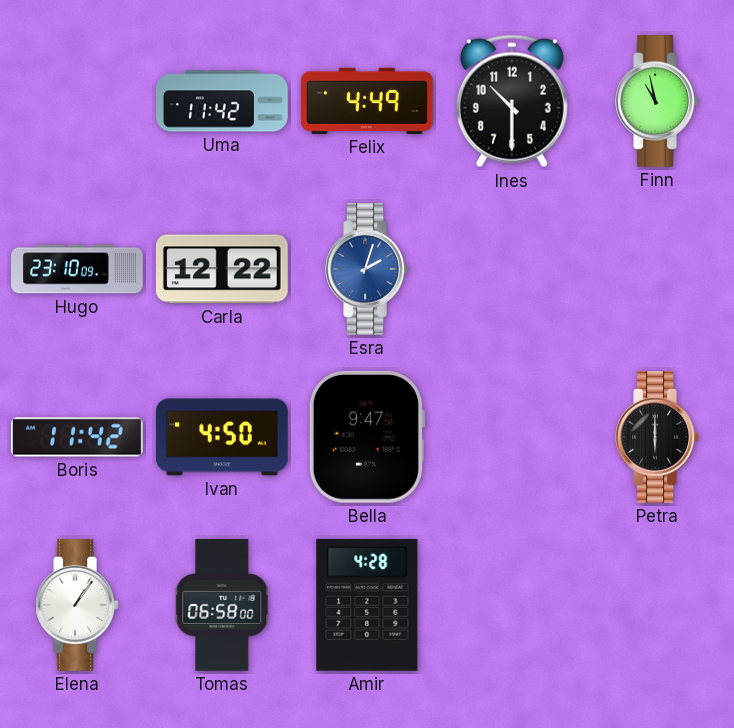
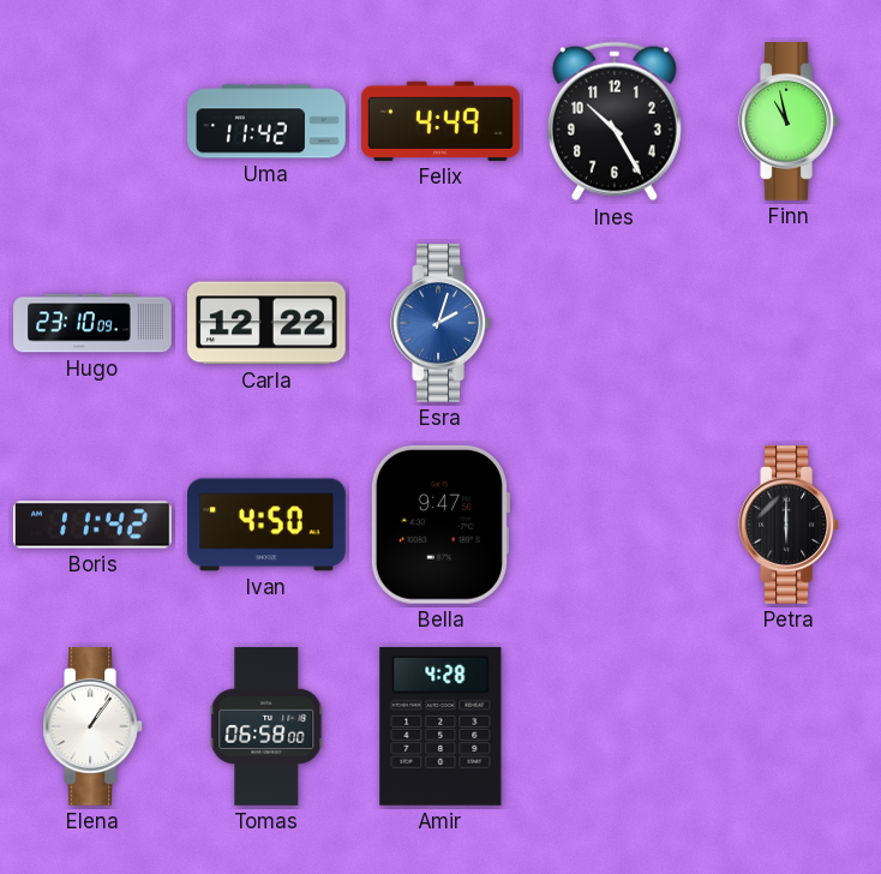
Ines: 10:30 -> 10:25
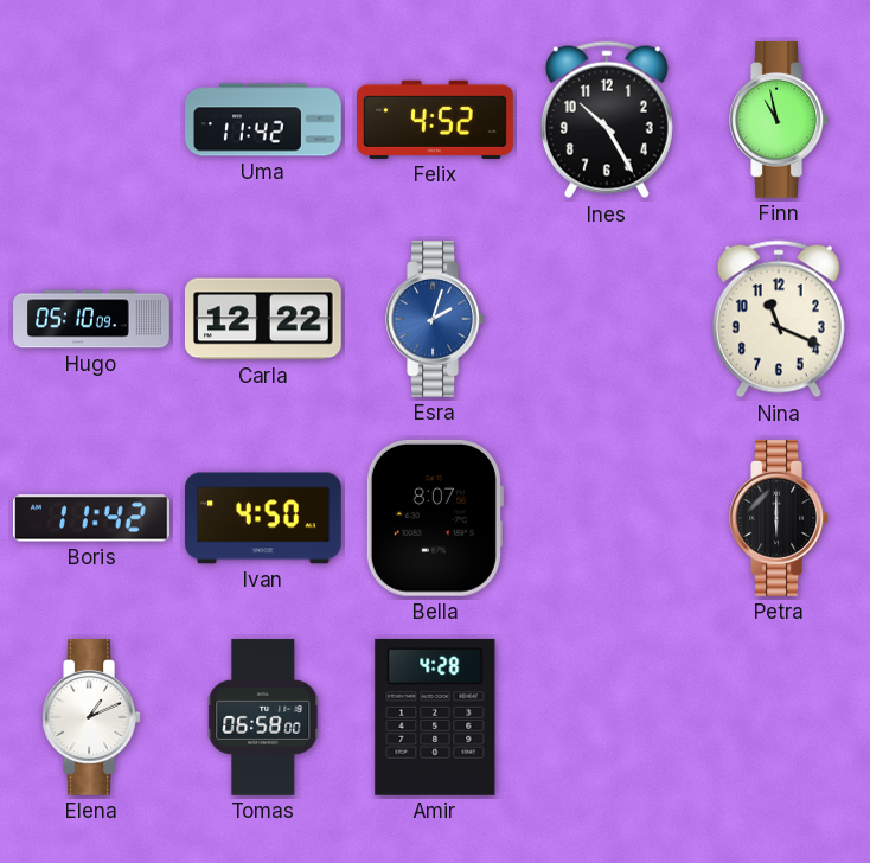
Felix: 4:49 -> 4:52
Hugo: 23:10 -> 05:10
Nina: none -> 11:19
Bella: 9:47 -> 8:07
Elena: 1:06 -> 1:11
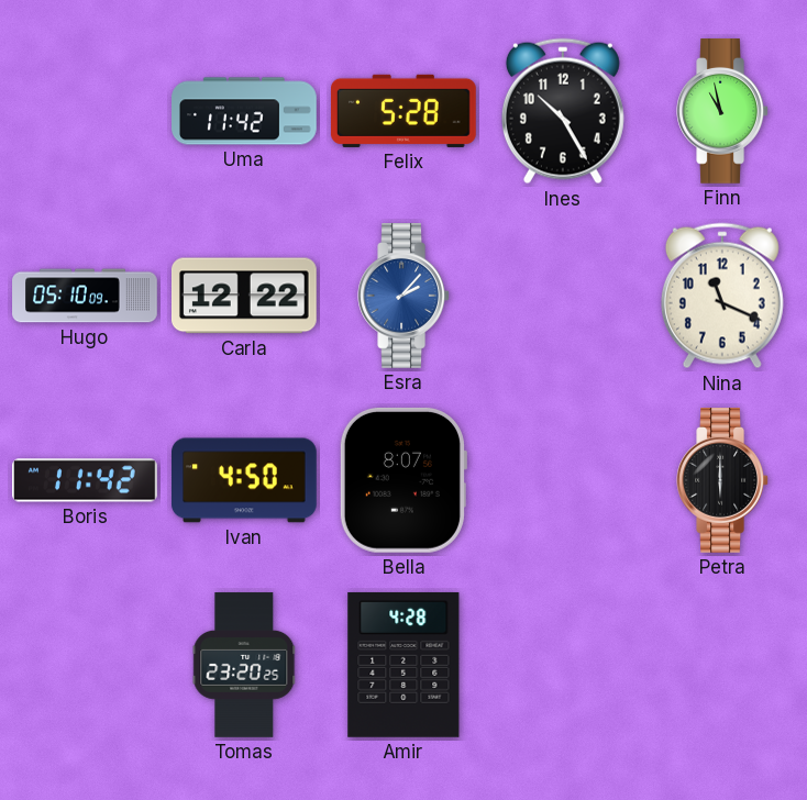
Felix: 4:52 -> 5:28
Esra: 2:03 -> 2:07
Elena: 1:11 -> none
Tomas: 06:58 -> 23:20
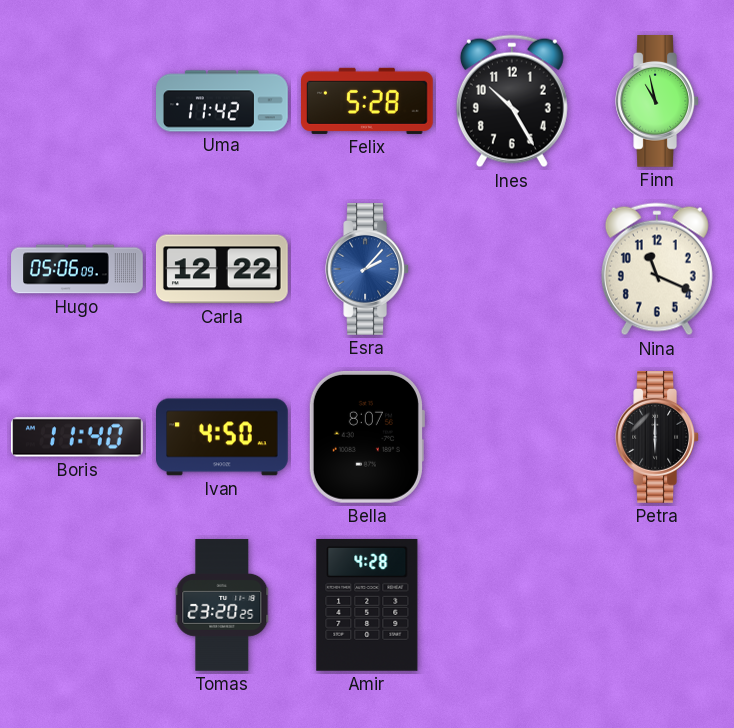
Hugo: 05:10 -> 05:06
Boris: 11:42 -> 11:40
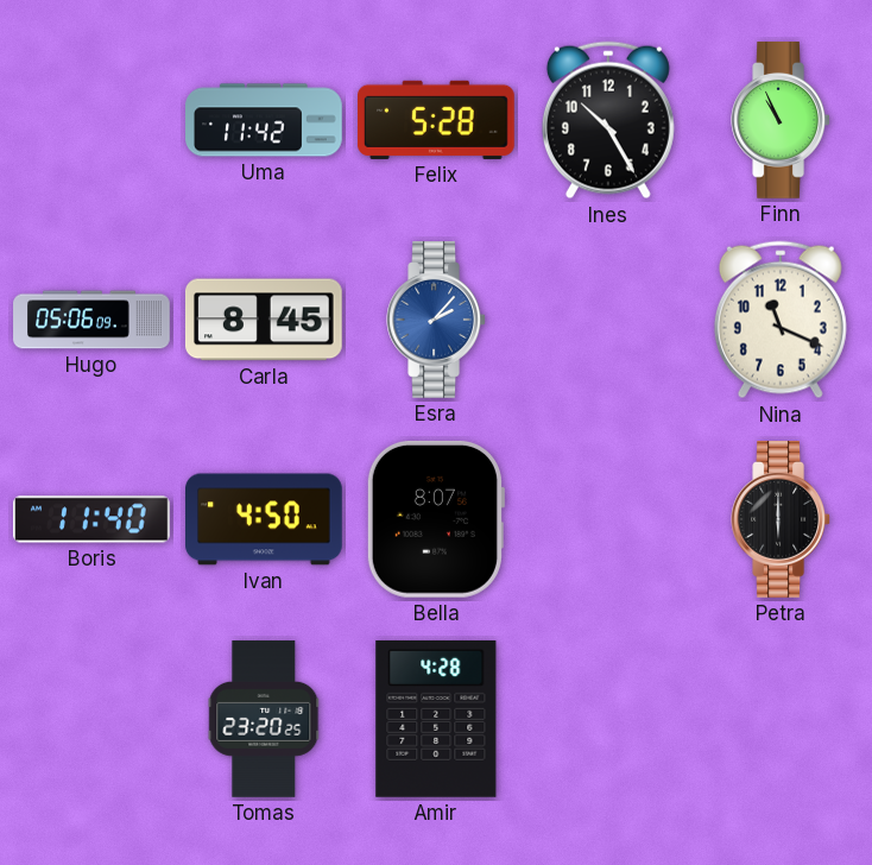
Finn: 10:58 -> 10:56
Carla: 12:22 -> 8:45
